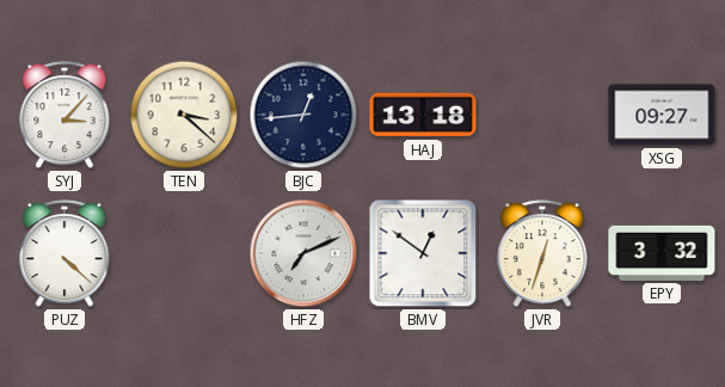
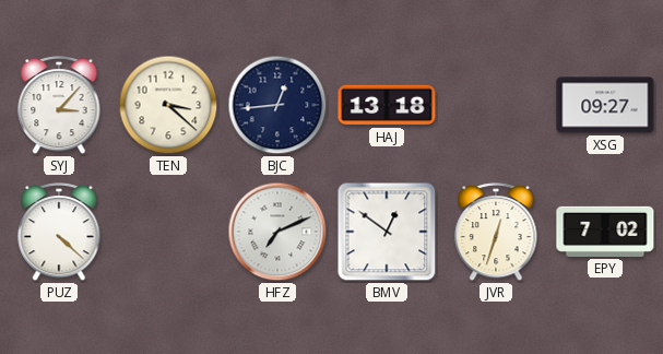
EPY: 3:32 -> 7:02
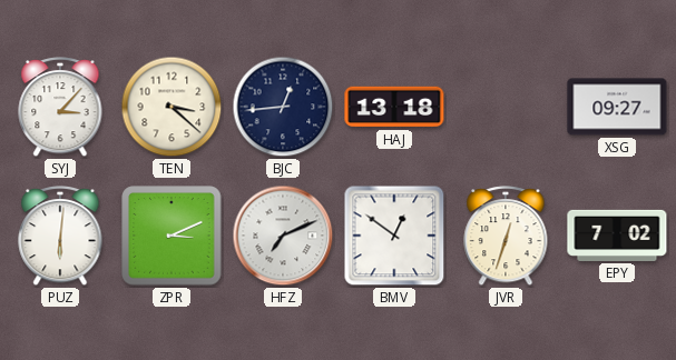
PUZ: 4:22 -> 6:01
ZPR: none -> 3:11
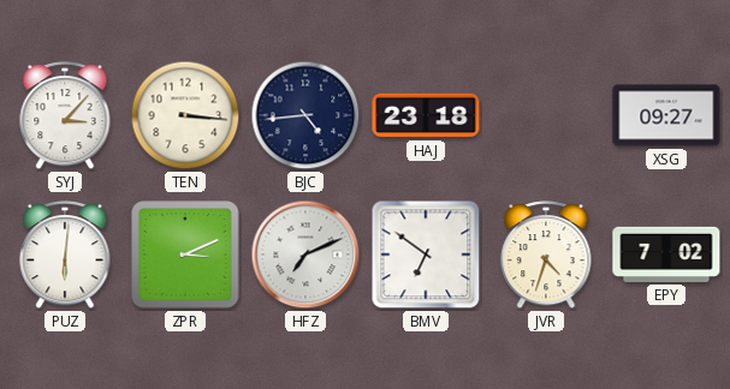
TEN: 3:22 -> 3:16
BJC: 12:44 -> 4:44
HAJ: 13:18 -> 23:18
BMV: 12:51 -> 6:51
JVR: 12:33 -> 4:33
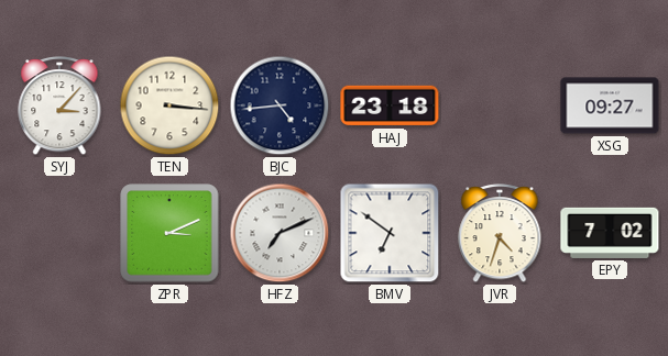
PUZ: 6:01 -> none
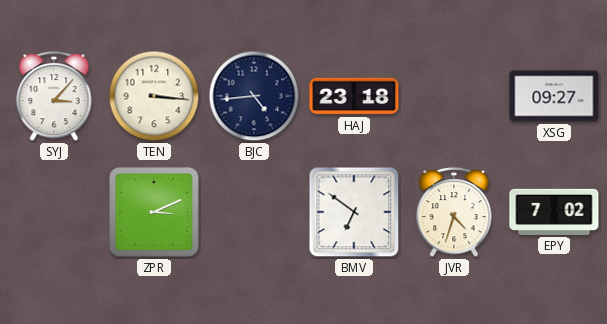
HFZ: 7:11 -> none
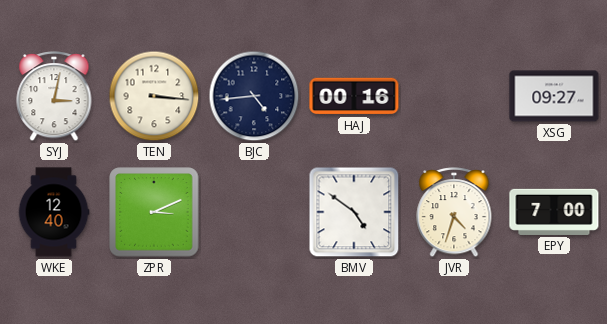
SYJ: 3:07 -> 3:02
HAJ: 23:18 -> 00:16
WKE: none -> 12:40
BMV: 6:51 -> 4:51
EPY: 7:02 -> 7:00
